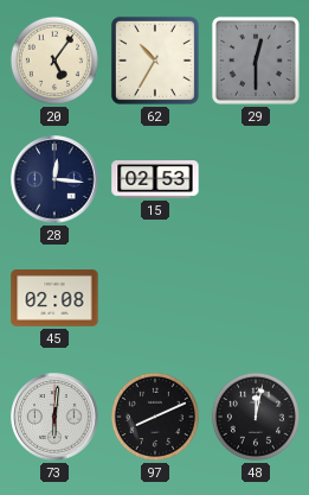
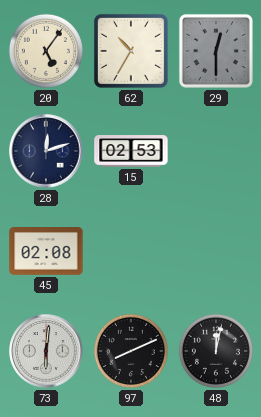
28: 12:16 -> 12:12
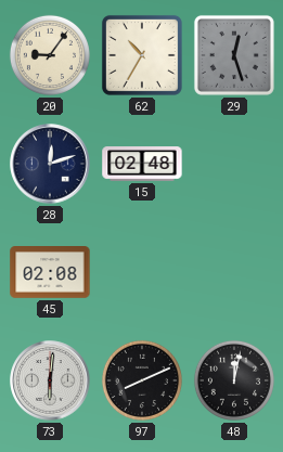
20: 5:06 -> 9:06
29: 12:30 -> 12:27
15: 02:53 -> 02:48
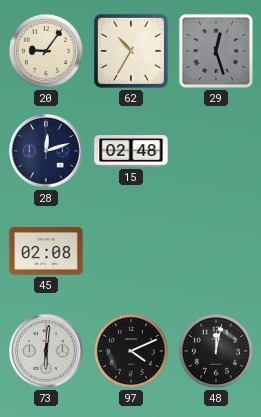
97: 8:11 -> 4:11
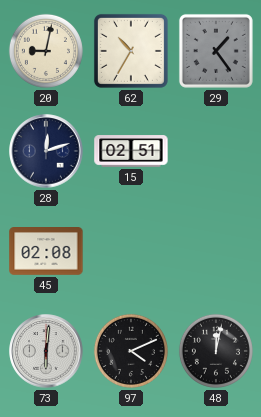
20: 9:06 -> 9:02
29: 12:27 -> 1:24
15: 02:48 -> 02:51
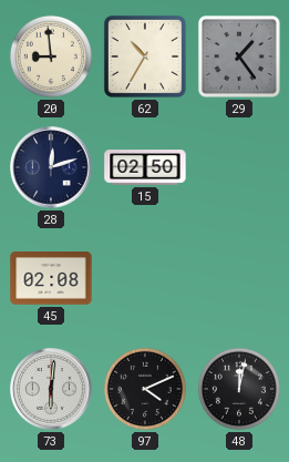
20: 9:02 -> 8:59
15: 02:51 -> 02:50
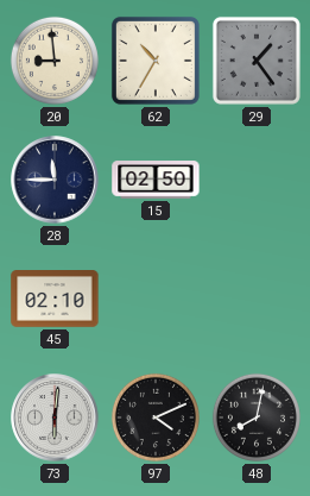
28: 12:12 -> 11:45
45: 02:08 -> 02:10
48: 12:02 -> 8:02
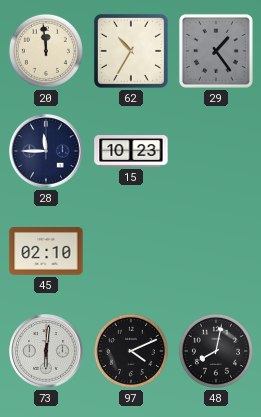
20: 8:59 -> 11:59
15: 02:50 -> 10:23
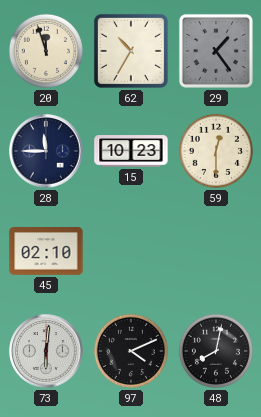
20: 11:59 -> 11:57
59: none -> 12:30
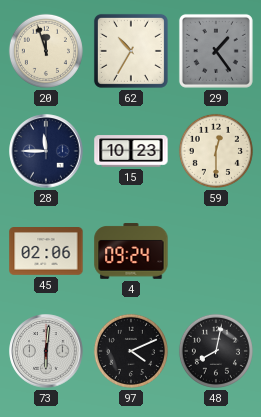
45: 02:10 -> 02:06
4: none -> 09:24
